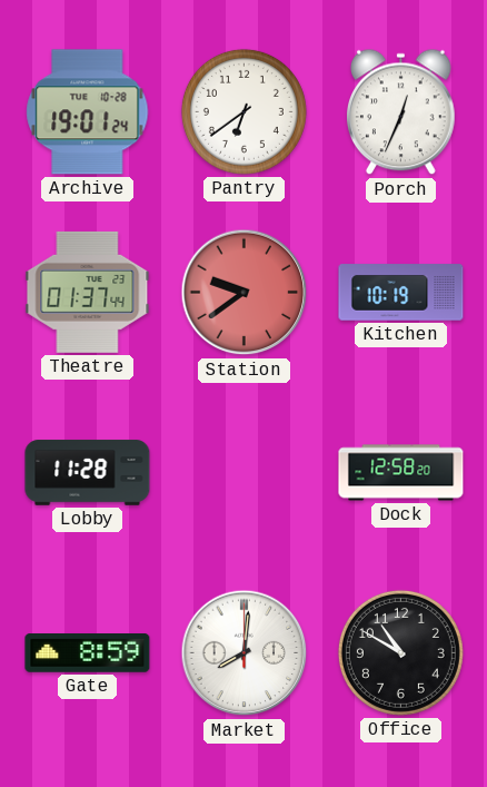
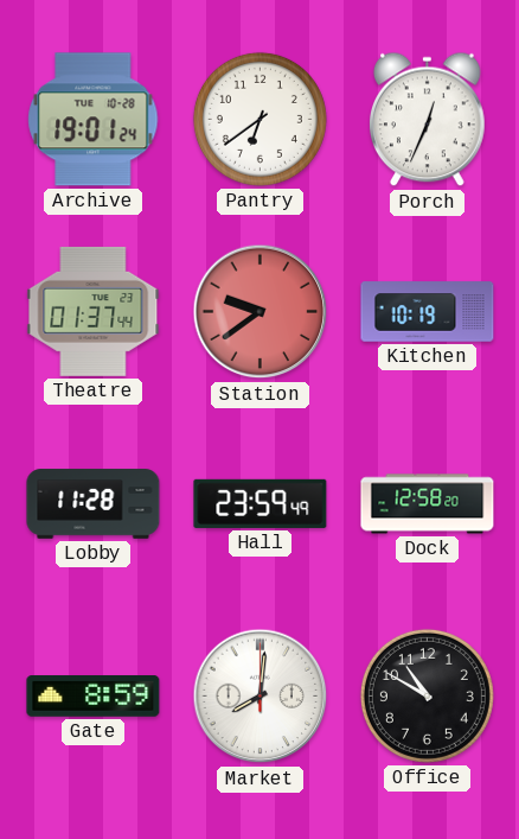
Hall: none -> 23:59
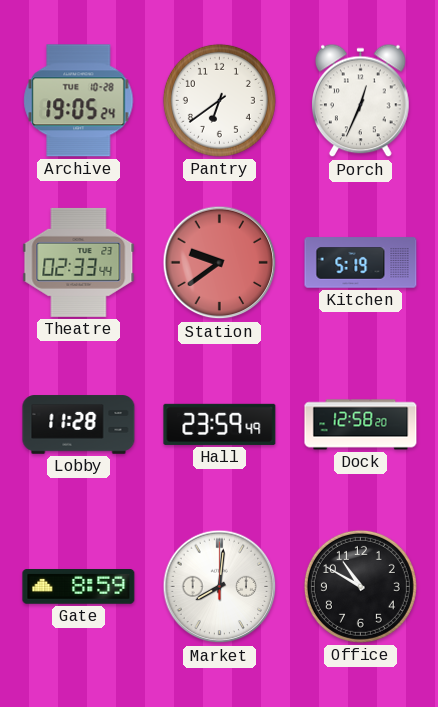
Archive: 19:01 -> 19:05
Theatre: 01:37 -> 02:33
Kitchen: 10:19 -> 5:19
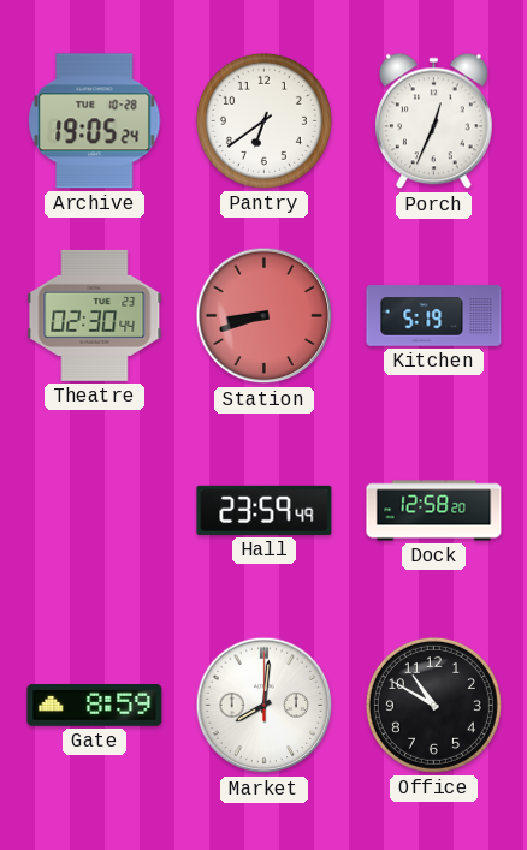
Theatre: 02:33 -> 02:30
Station: 9:39 -> 8:42
Lobby: 11:28 -> none
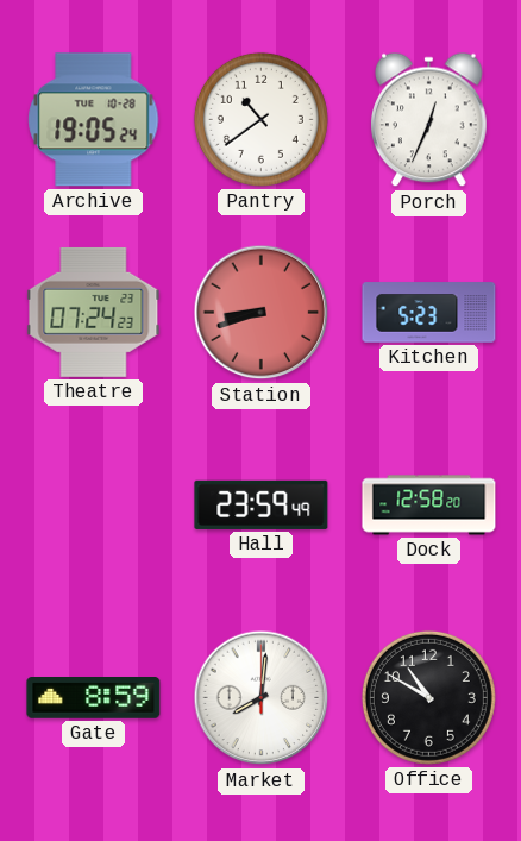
Pantry: 6:39 -> 10:39
Theatre: 02:30 -> 07:24
Kitchen: 5:19 -> 5:23
